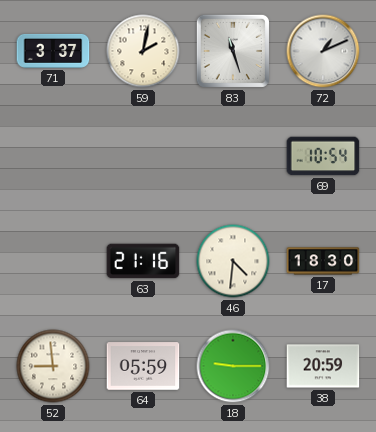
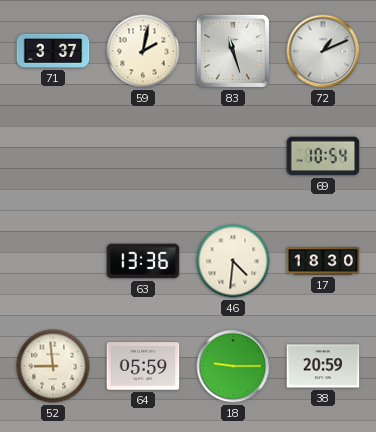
63: 21:16 -> 13:36
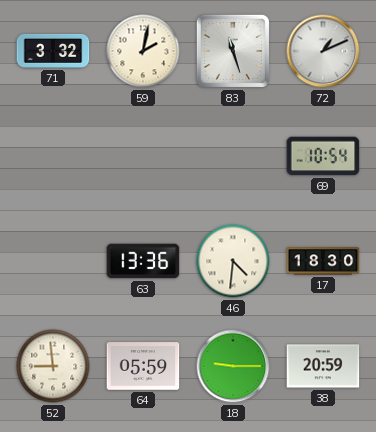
71: 3:37 -> 3:32
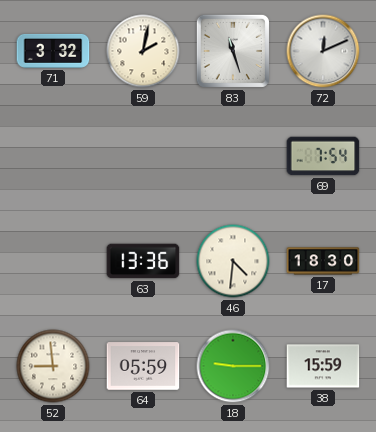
72: 1:11 -> 12:11
69: 10:54 -> 7:54
38: 20:59 -> 15:59
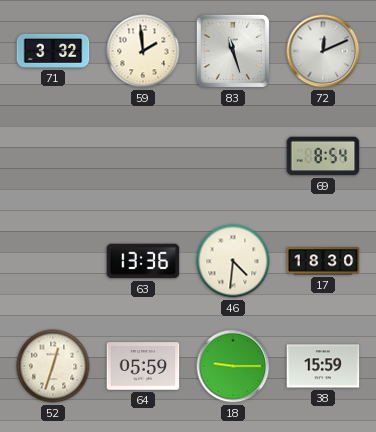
59: 2:02 -> 1:59
69: 7:54 -> 8:54
52: 8:59 -> 12:33
